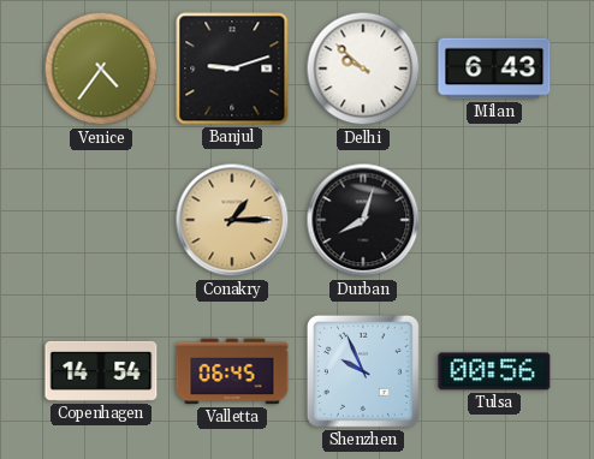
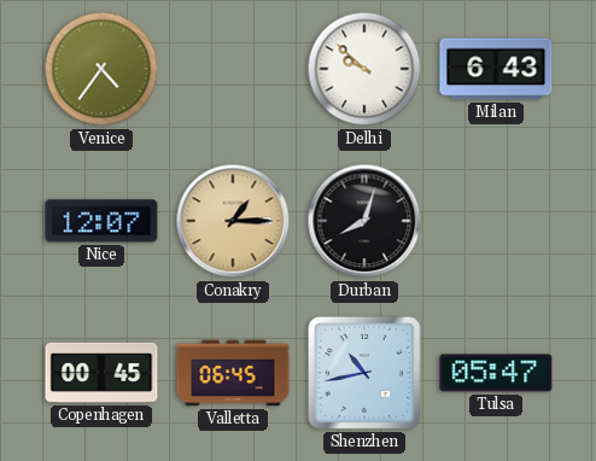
Banjul: 9:12 -> none
Nice: none -> 12:07
Copenhagen: 14:54 -> 00:45
Shenzhen: 9:56 -> 10:43
Tulsa: 00:56 -> 05:47
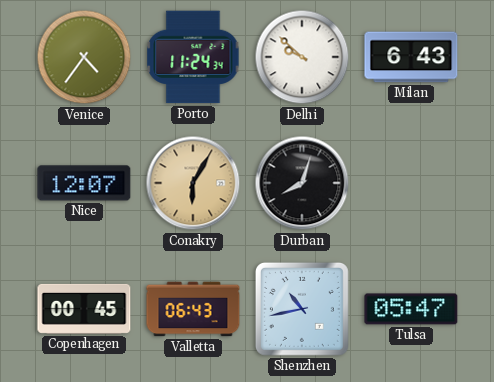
Porto: none -> 11:24
Conakry: 1:15 -> 6:05
Valletta: 06:45 -> 06:43
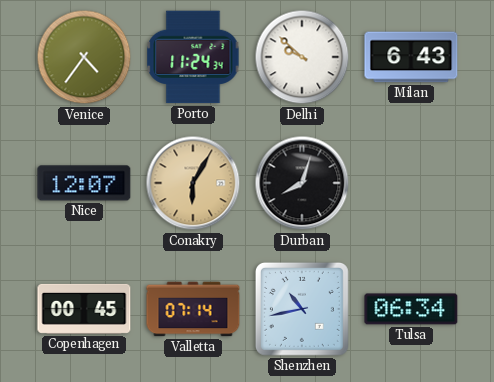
Valletta: 06:43 -> 07:14
Tulsa: 05:47 -> 06:34
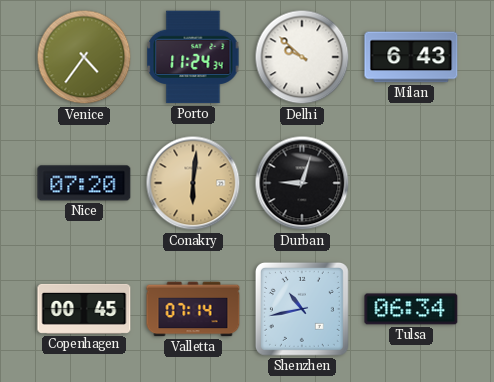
Nice: 12:07 -> 07:20
Conakry: 6:05 -> 6:01
Durban: 8:03 -> 9:03
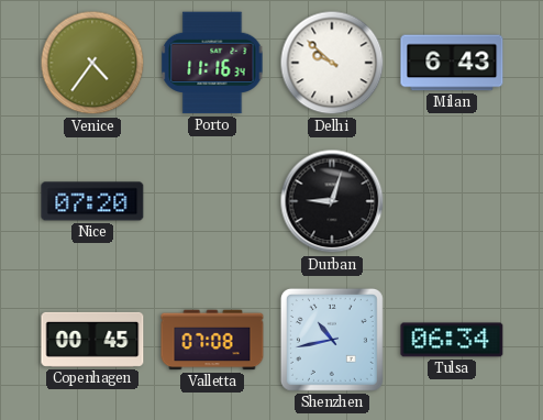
Porto: 11:24 -> 11:16
Conakry: 6:01 -> none
Valletta: 07:14 -> 07:08
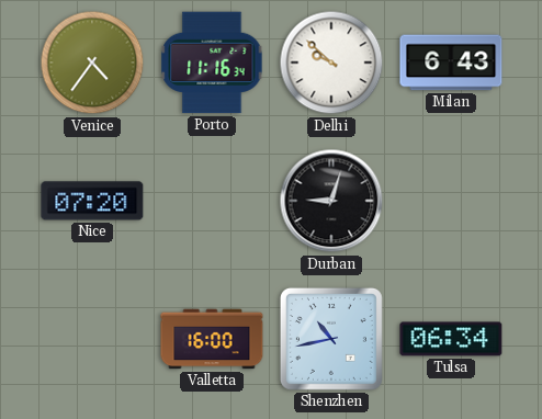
Copenhagen: 00:45 -> none
Valletta: 07:08 -> 16:00
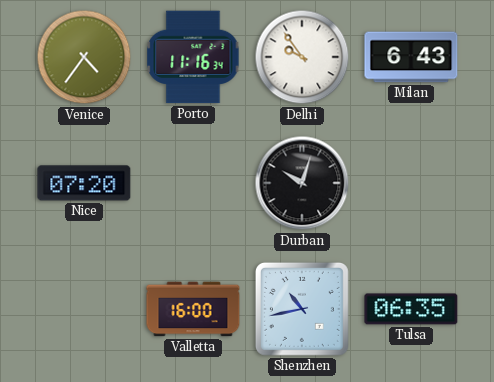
Delhi: 9:52 -> 9:54
Durban: 9:03 -> 10:03
Tulsa: 06:34 -> 06:35
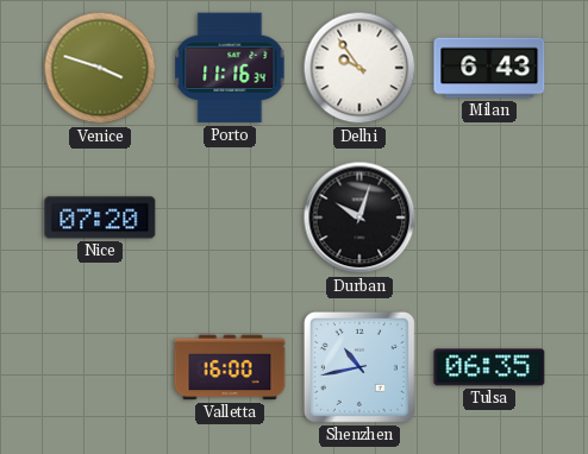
Venice: 4:36 -> 3:48
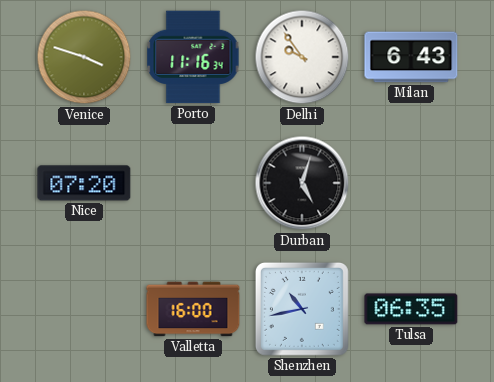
Durban: 10:03 -> 5:03
